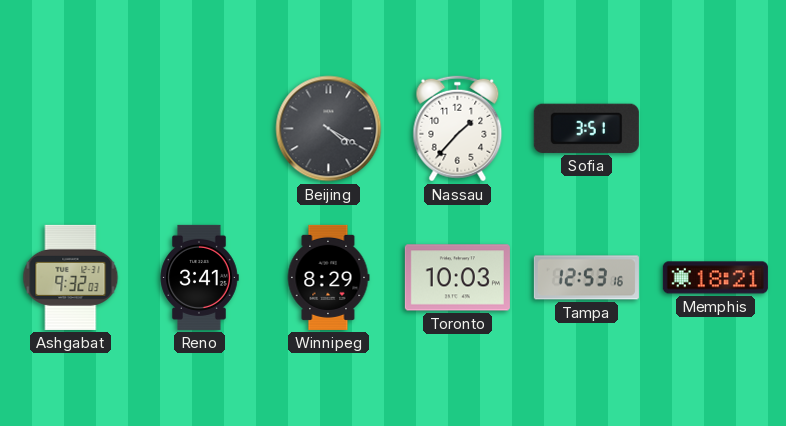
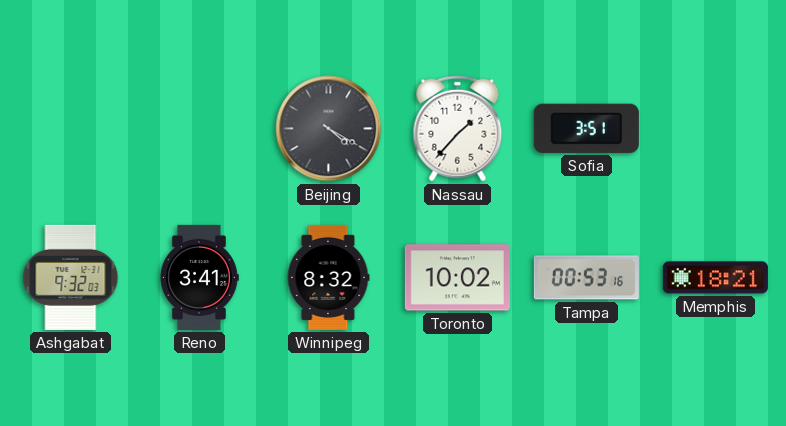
Winnipeg: 8:29 -> 8:32
Toronto: 10:03 -> 10:02
Tampa: 12:53 -> 00:53
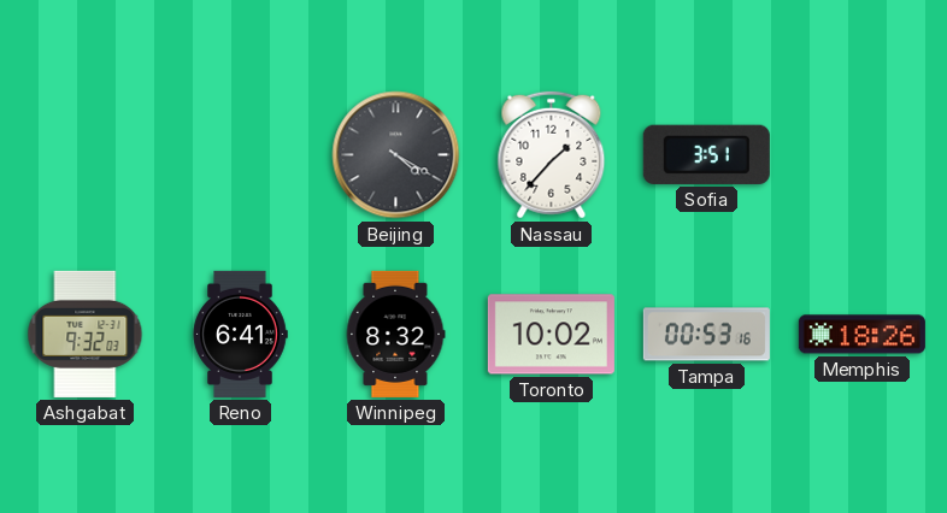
Reno: 3:41 -> 6:41
Memphis: 18:21 -> 18:26
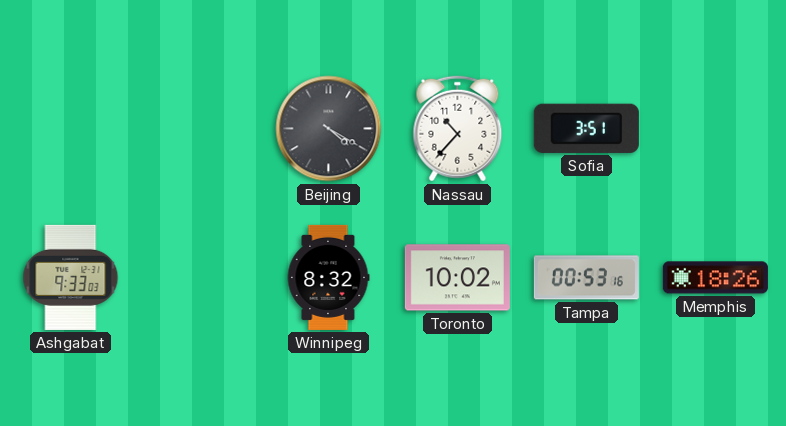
Nassau: 1:37 -> 10:37
Ashgabat: 9:32 -> 9:33
Reno: 6:41 -> none
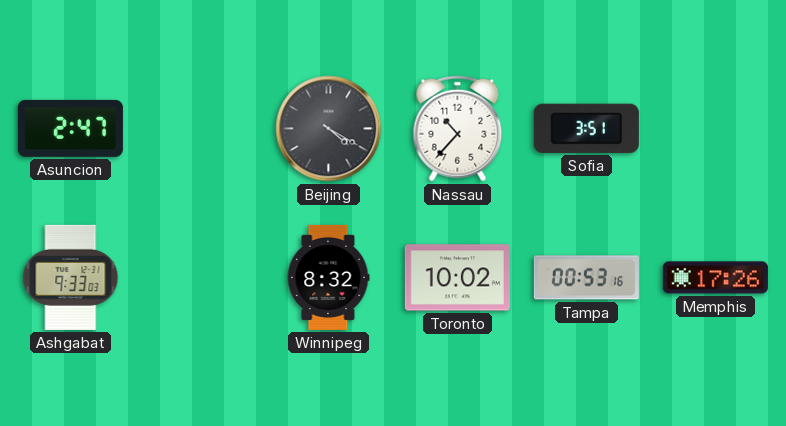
Asuncion: none -> 2:47
Memphis: 18:26 -> 17:26
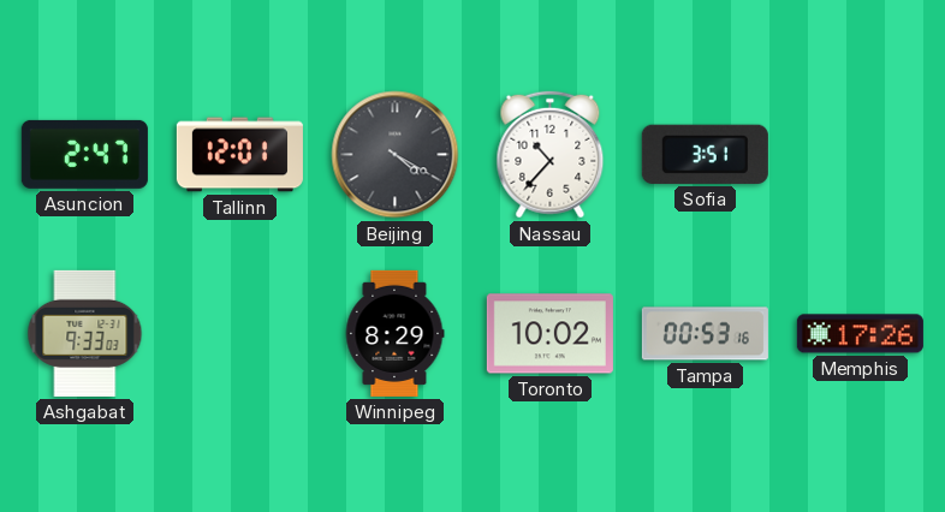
Tallinn: none -> 12:01
Winnipeg: 8:32 -> 8:29
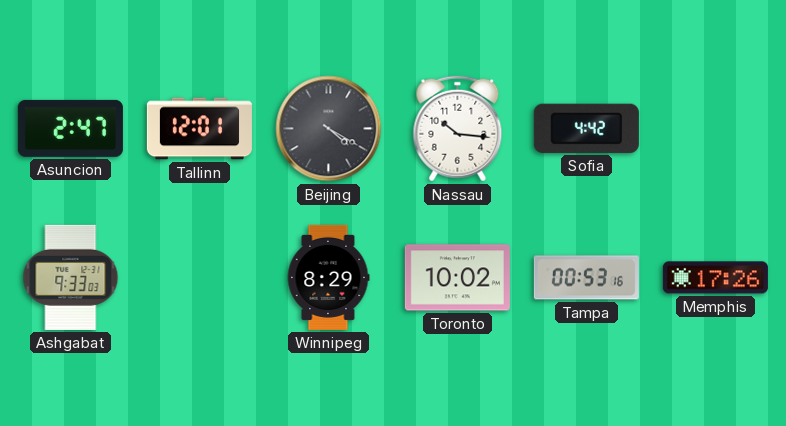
Nassau: 10:37 -> 10:16
Sofia: 3:51 -> 4:42
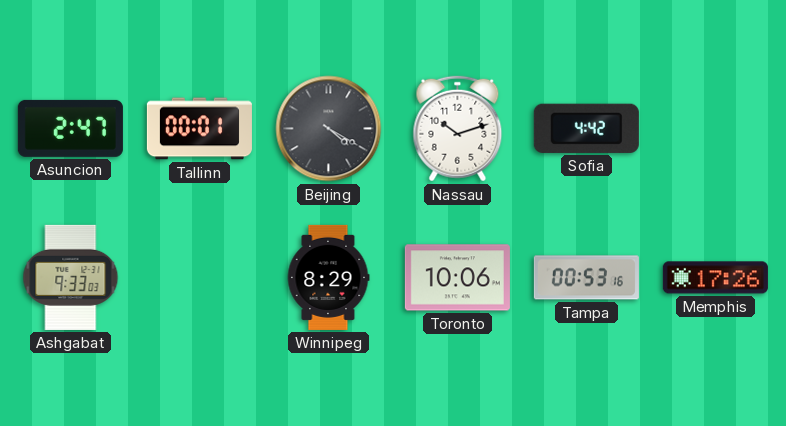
Tallinn: 12:01 -> 00:01
Nassau: 10:16 -> 10:12
Toronto: 10:02 -> 10:06
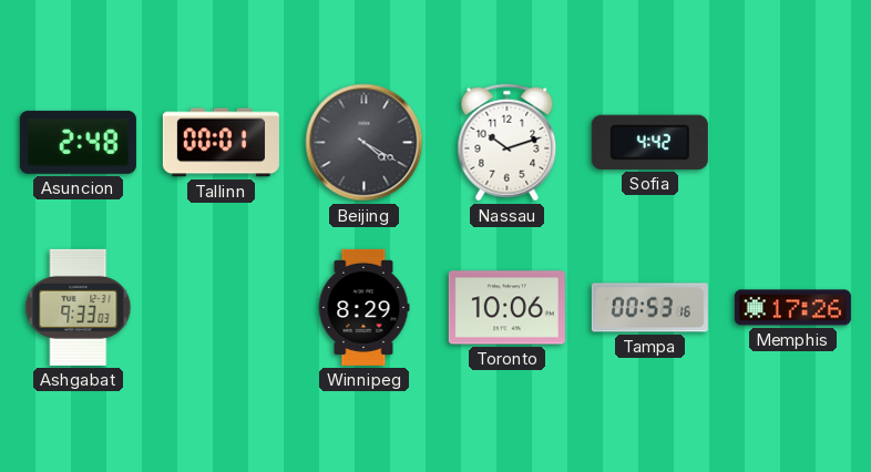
Asuncion: 2:47 -> 2:48
